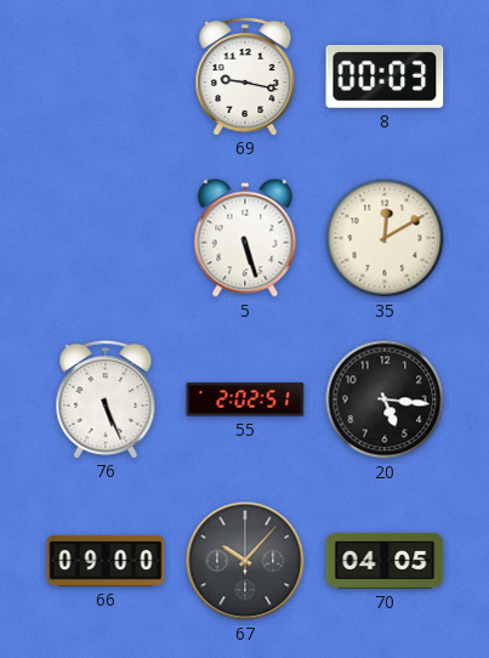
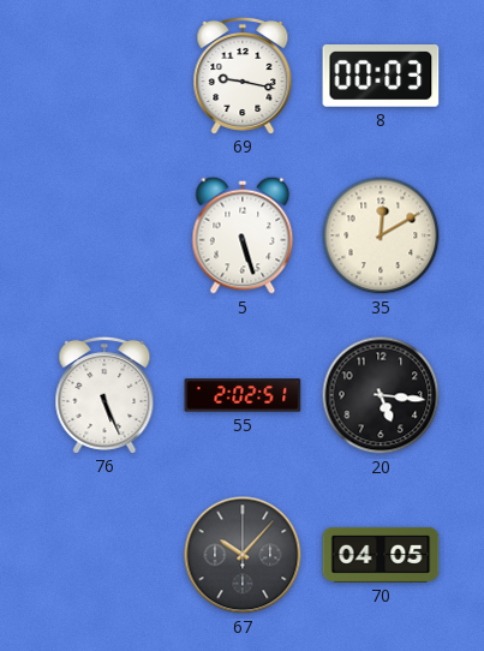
66: 09:00 -> none
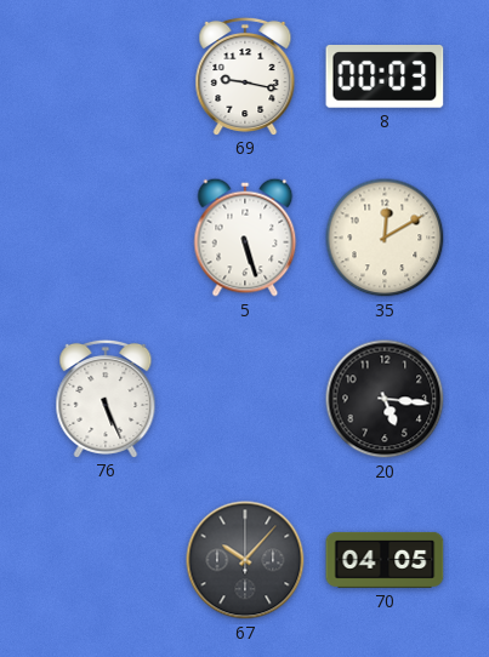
55: 2:02 -> none
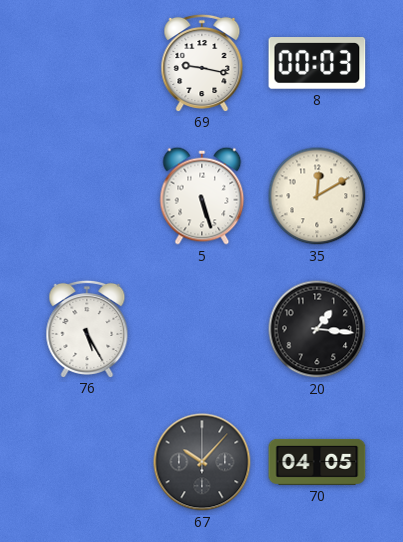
76: 5:26 -> 5:25
20: 5:16 -> 1:16
